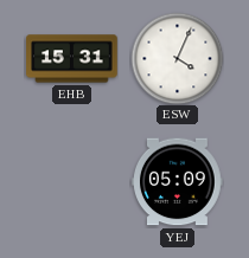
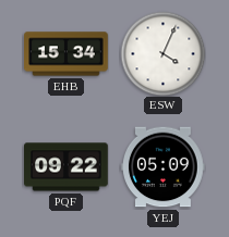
EHB: 15:31 -> 15:34
PQF: none -> 09:22
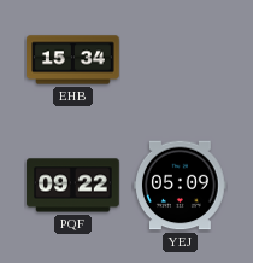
ESW: 4:04 -> none
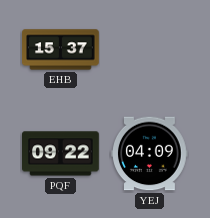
EHB: 15:34 -> 15:37
YEJ: 05:09 -> 04:09
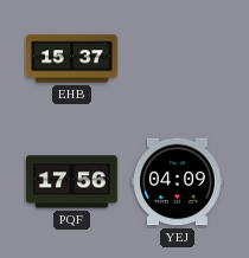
PQF: 09:22 -> 17:56
